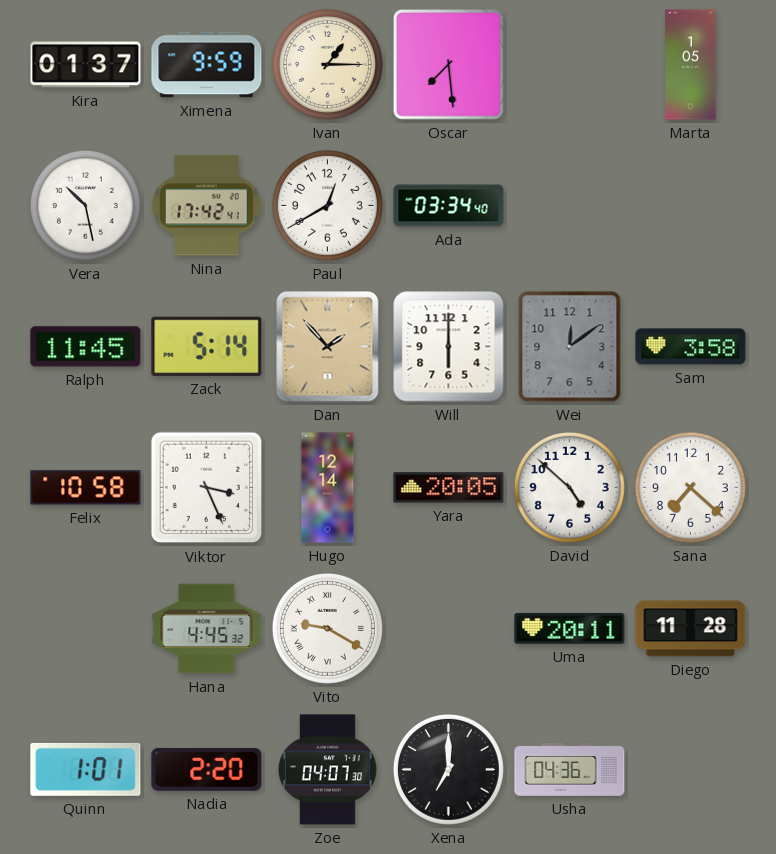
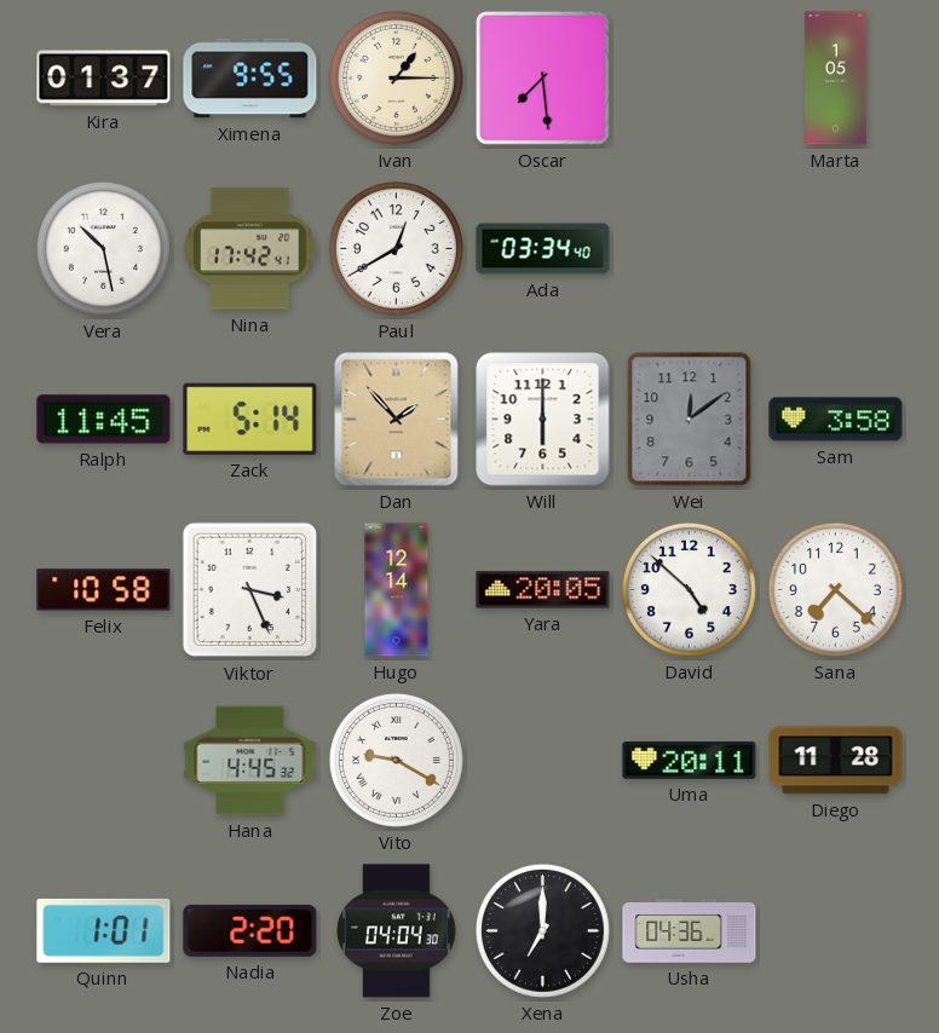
Ximena: 9:59 -> 9:55
Zoe: 04:07 -> 04:04
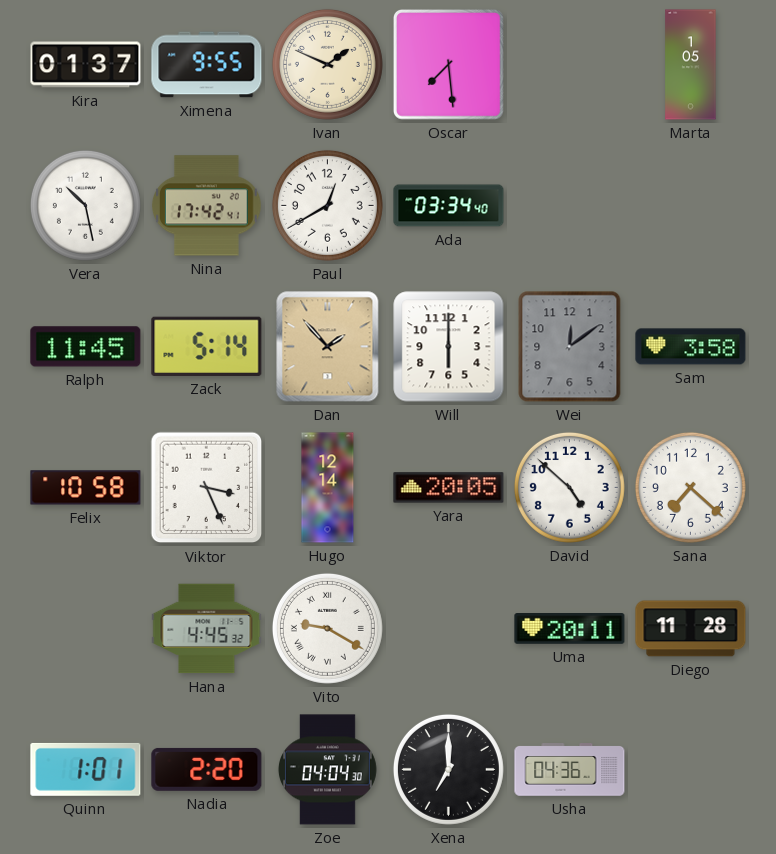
Ivan: 1:15 -> 1:49
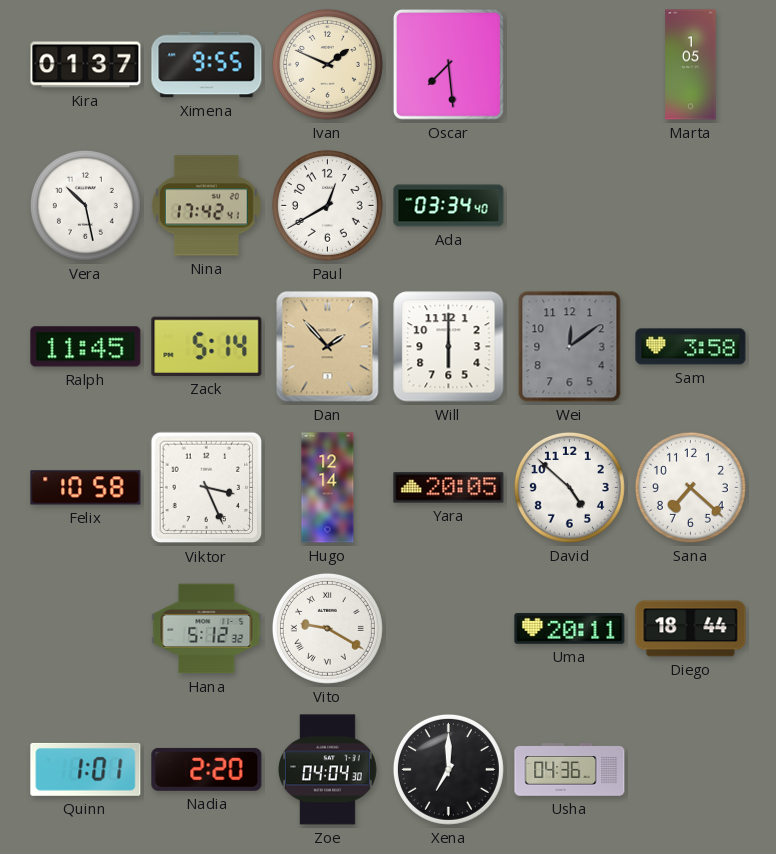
Hana: 4:45 -> 5:12
Diego: 11:28 -> 18:44
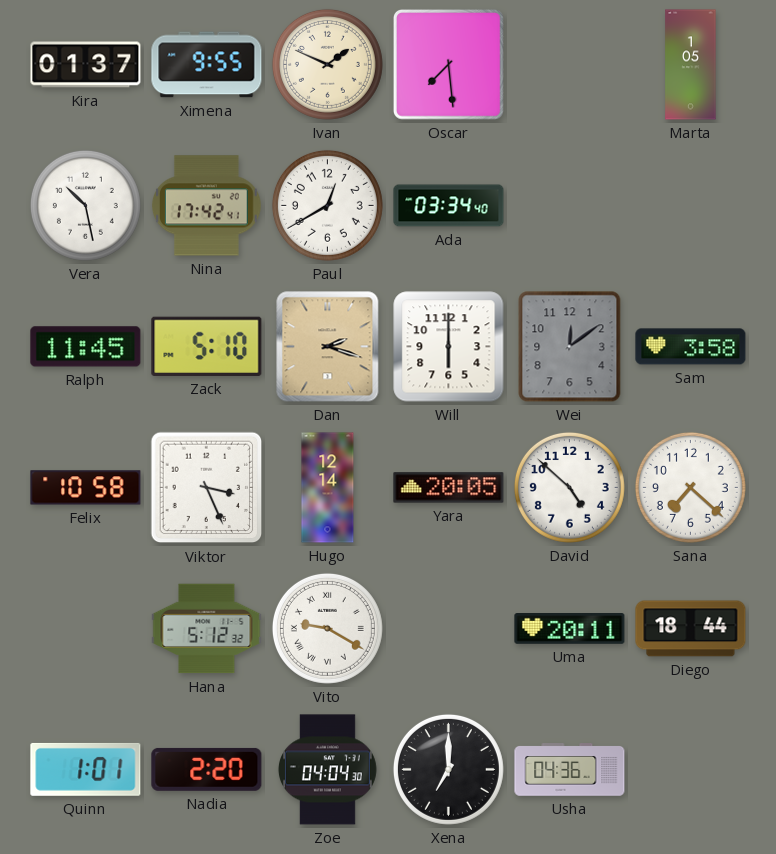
Zack: 5:14 -> 5:10
Dan: 1:53 -> 2:18
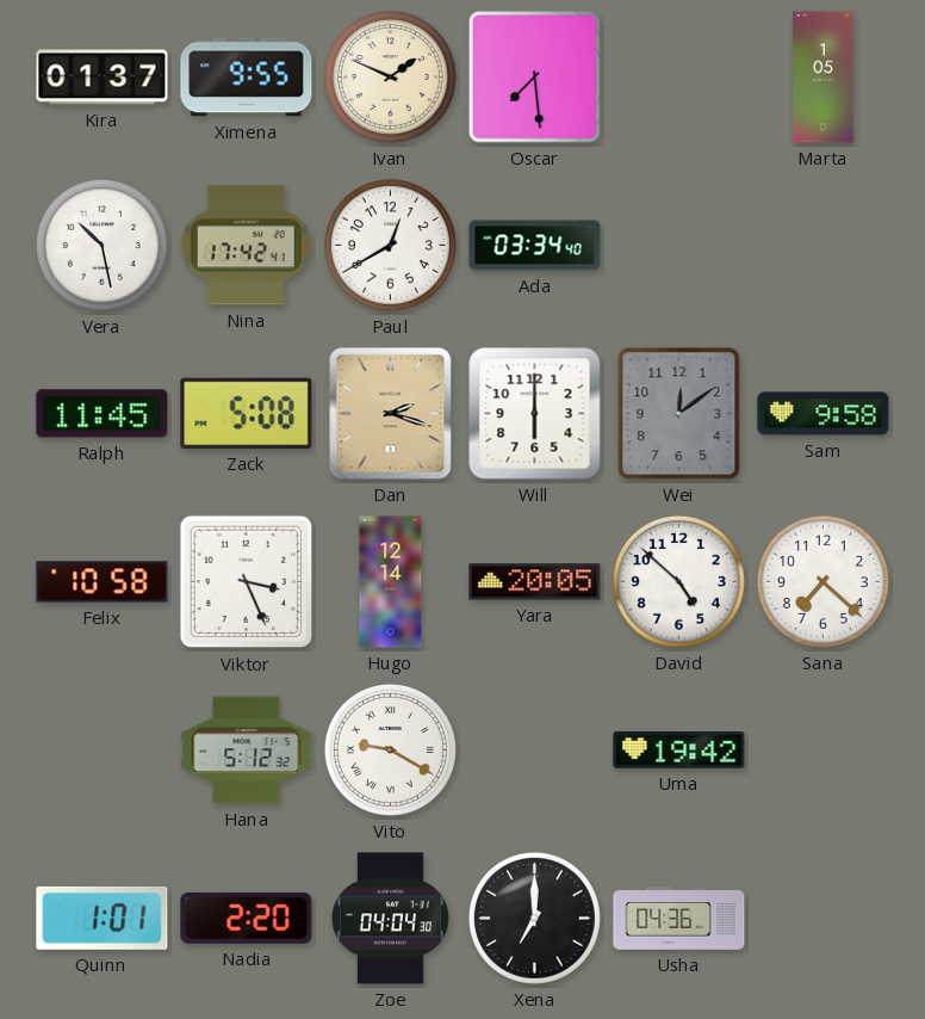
Zack: 5:10 -> 5:08
Sam: 3:58 -> 9:58
Uma: 20:11 -> 19:42
Diego: 18:44 -> none
